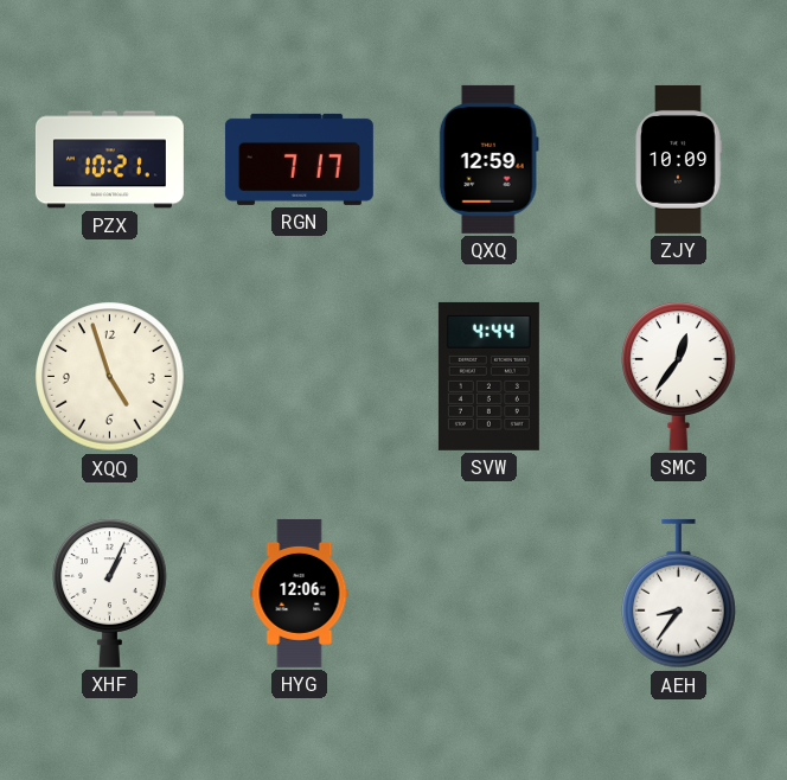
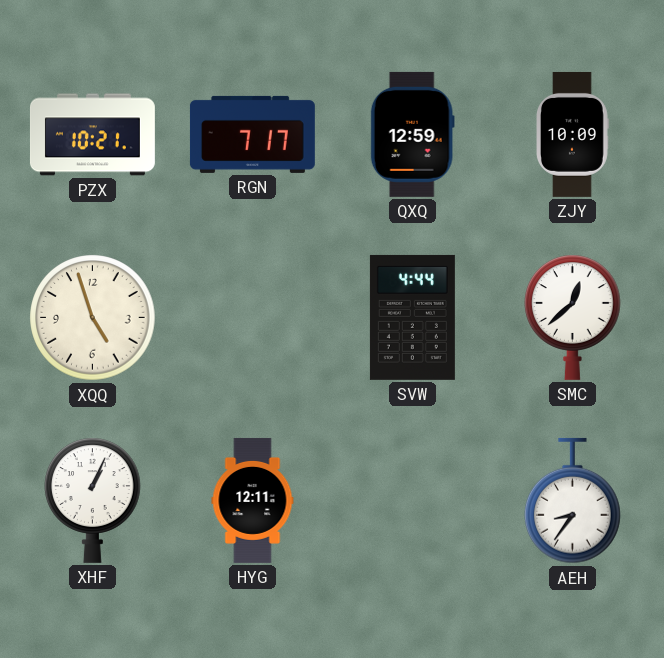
SMC: 12:36 -> 12:38
HYG: 12:06 -> 12:11
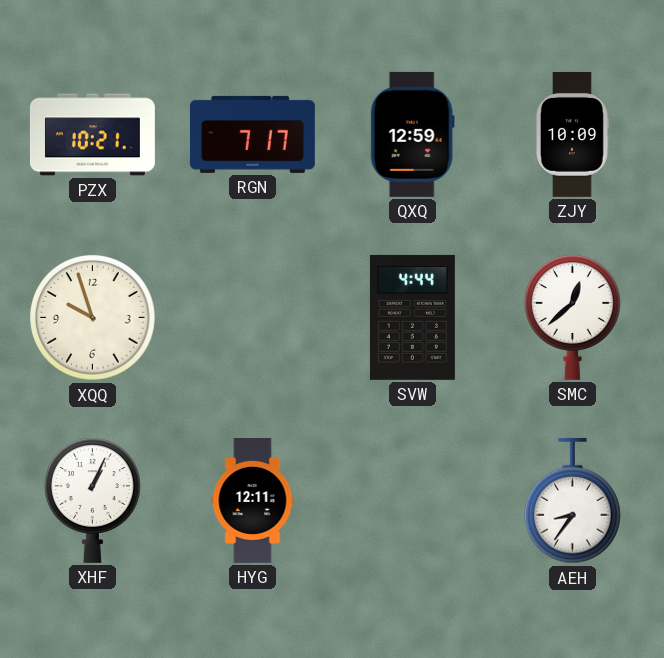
XQQ: 4:57 -> 9:57
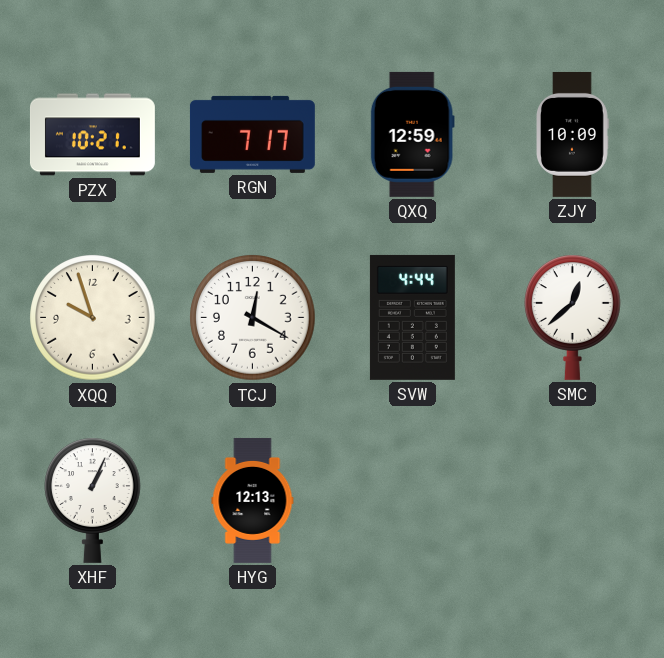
TCJ: none -> 12:20
HYG: 12:11 -> 12:13
AEH: 8:36 -> none
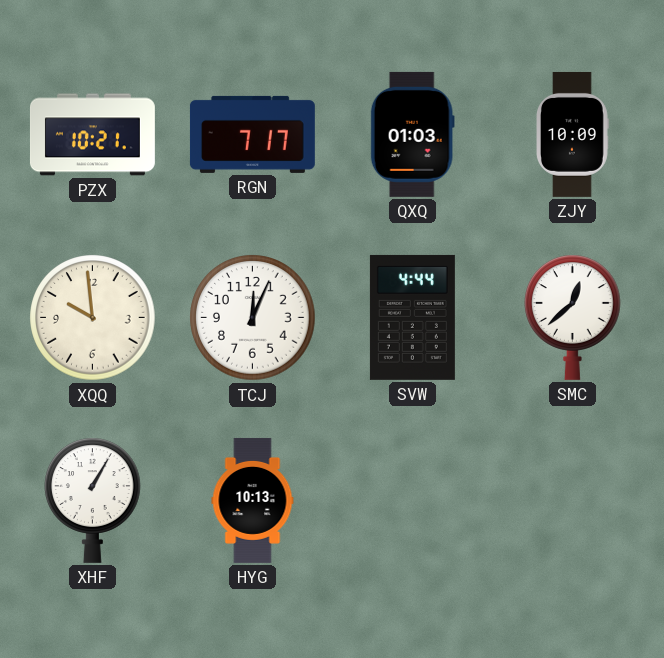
QXQ: 12:59 -> 01:03
XQQ: 9:57 -> 9:59
TCJ: 12:20 -> 12:04
XHF: 1:04 -> 1:05
HYG: 12:13 -> 10:13
